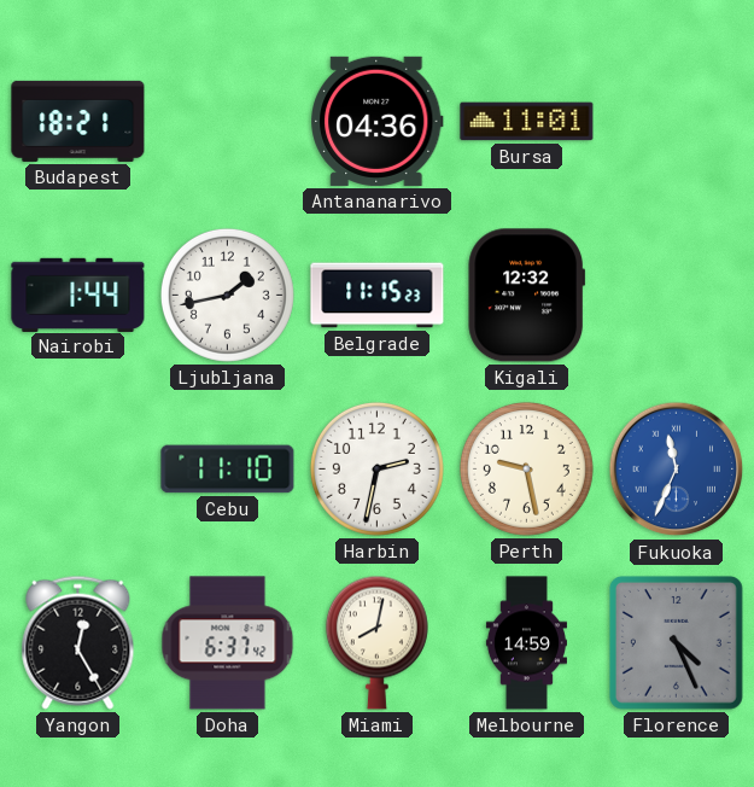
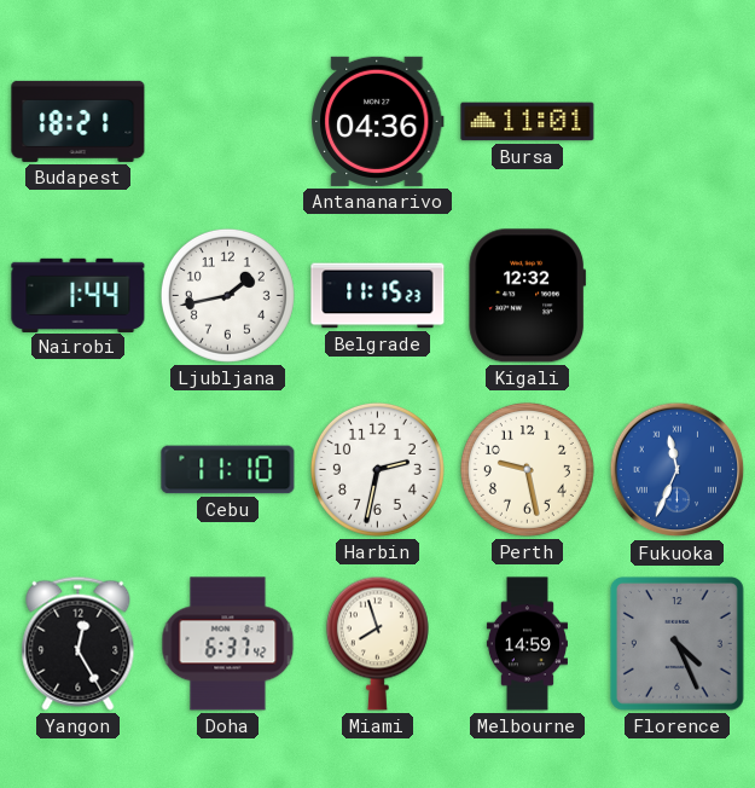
Miami: 8:02 -> 7:57
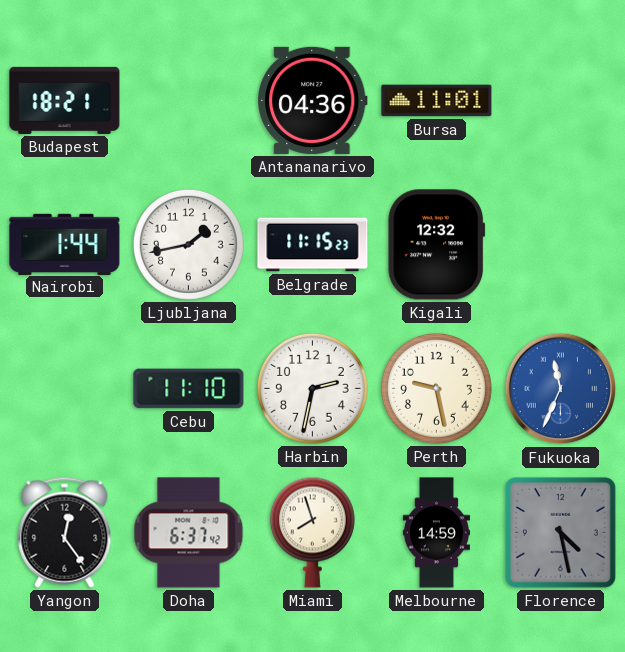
Yangon: 12:25 -> 12:24
Florence: 4:26 -> 4:28
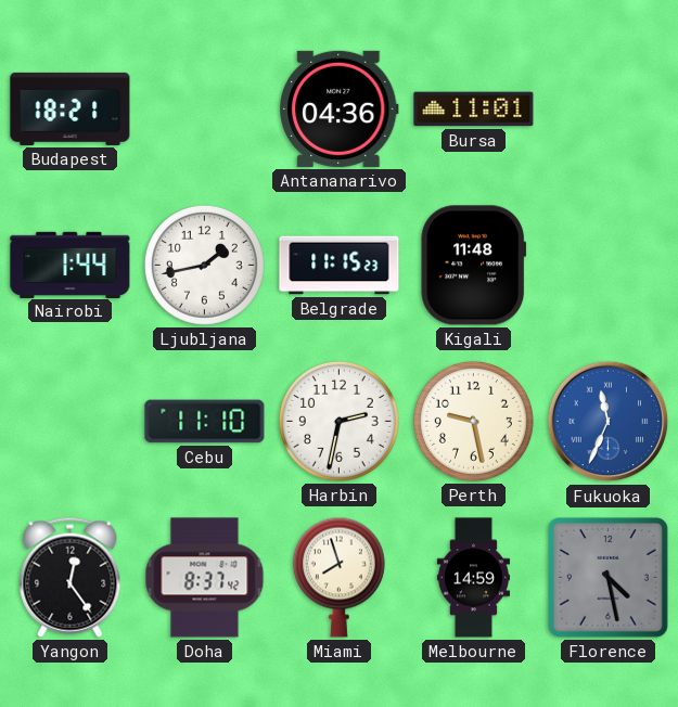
Kigali: 12:32 -> 11:48
Doha: 6:37 -> 8:37
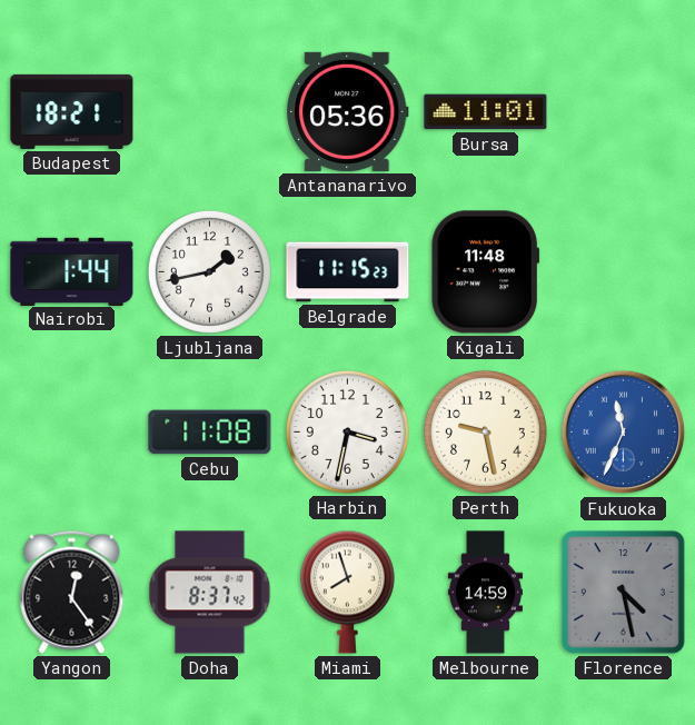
Antananarivo: 04:36 -> 05:36
Cebu: 11:10 -> 11:08
Harbin: 2:32 -> 3:32
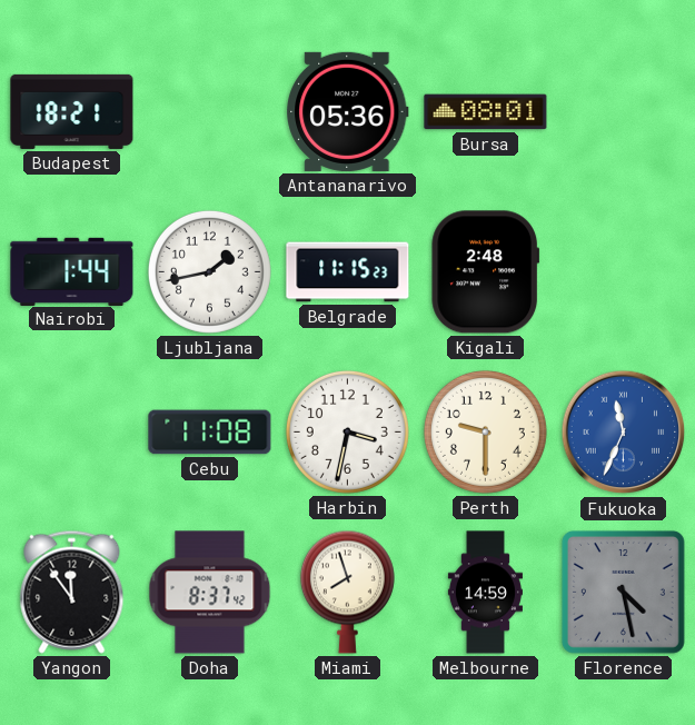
Bursa: 11:01 -> 08:01
Kigali: 11:48 -> 2:48
Perth: 9:28 -> 9:30
Yangon: 12:24 -> 11:54
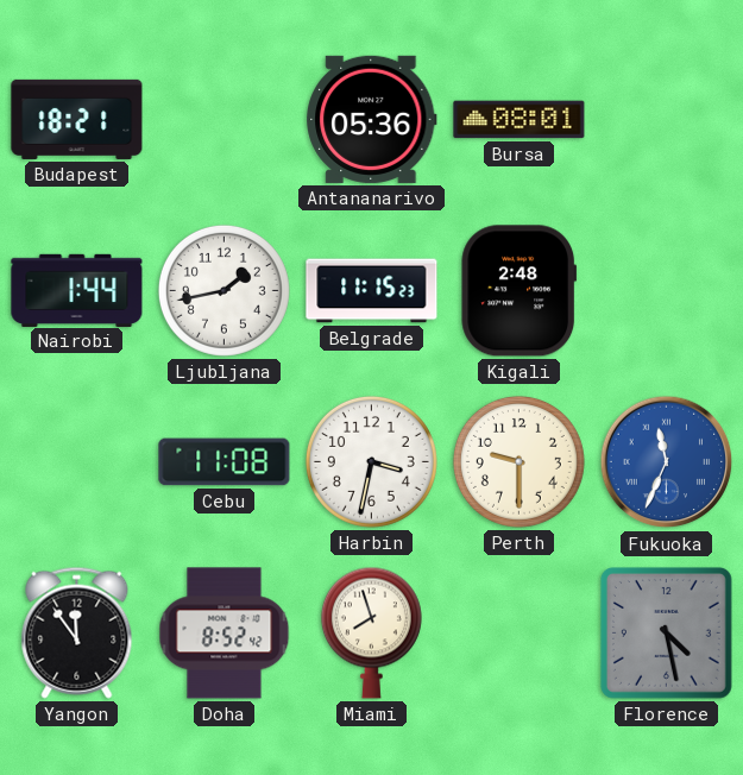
Doha: 8:37 -> 8:52
Melbourne: 14:59 -> none
